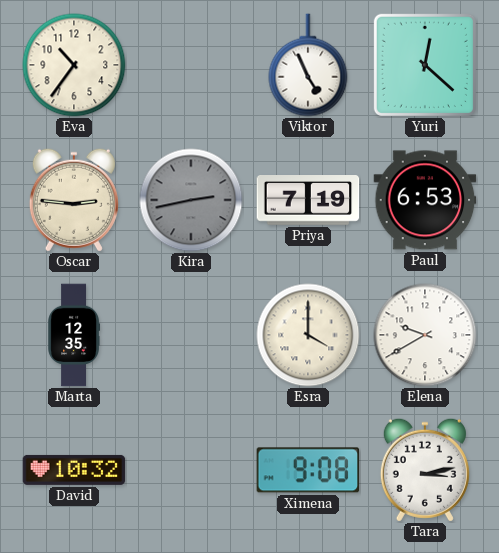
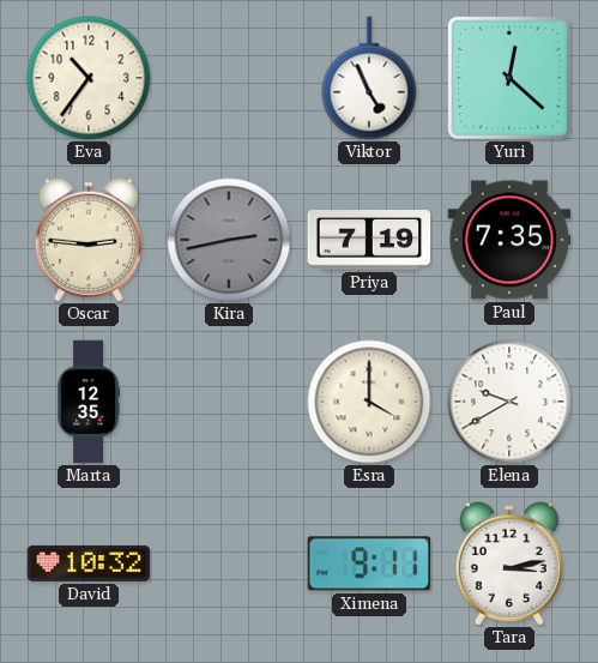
Paul: 6:53 -> 7:35
Ximena: 9:08 -> 9:11
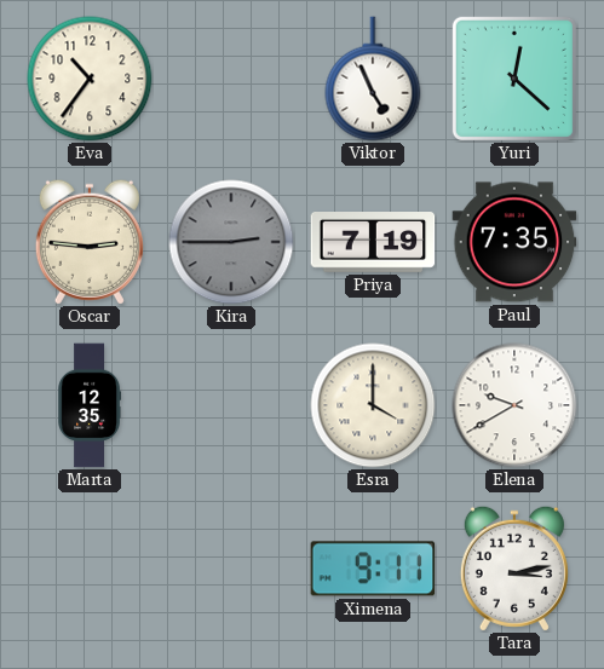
Kira: 2:43 -> 2:45
David: 10:32 -> none
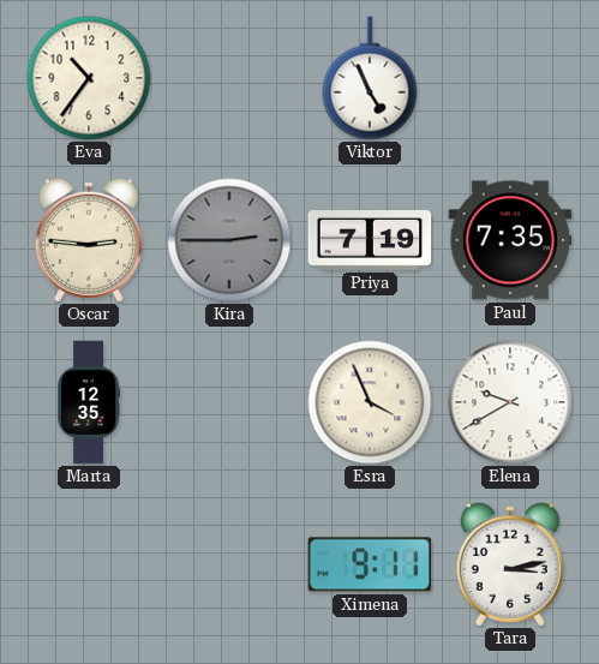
Yuri: 12:22 -> none
Esra: 4:00 -> 3:56
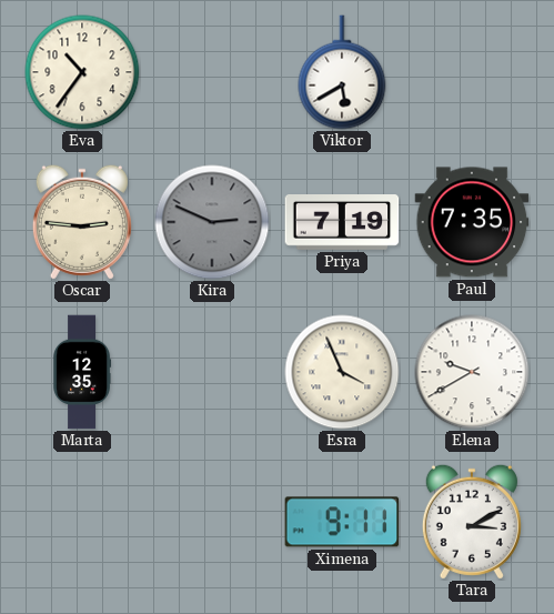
Viktor: 4:56 -> 5:40
Kira: 2:45 -> 2:49
Tara: 3:13 -> 3:10
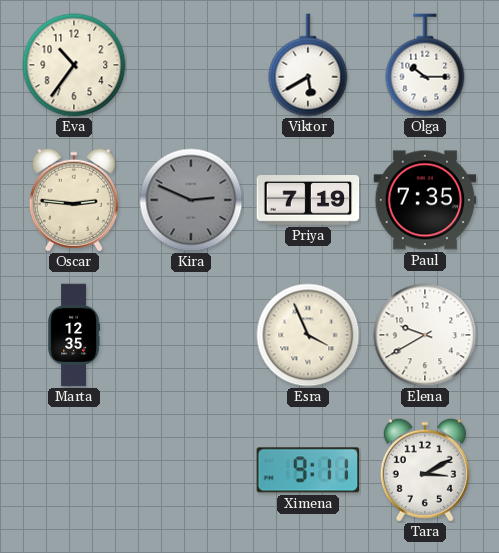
Olga: none -> 10:15
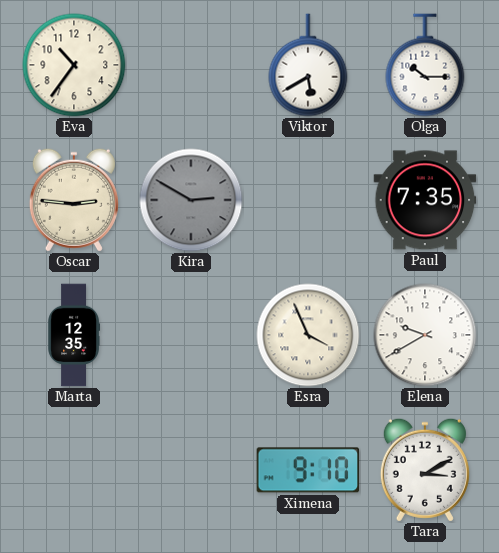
Kira: 2:49 -> 2:50
Priya: 7:19 -> none
Ximena: 9:11 -> 9:10
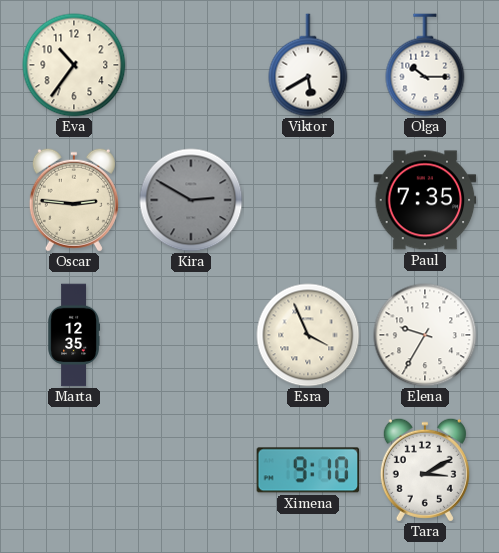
Elena: 9:40 -> 9:35
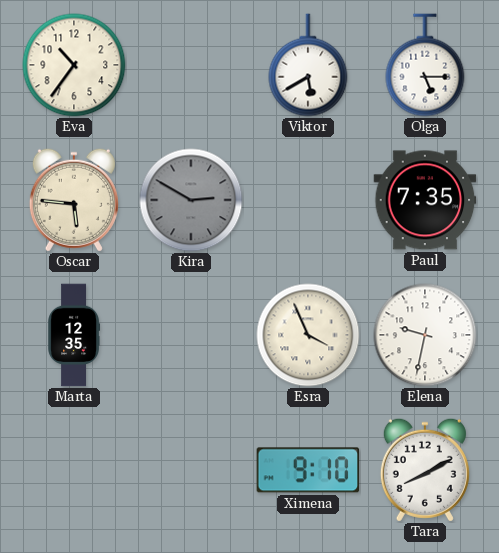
Olga: 10:15 -> 5:15
Oscar: 2:46 -> 5:46
Elena: 9:35 -> 9:32
Tara: 3:10 -> 8:10
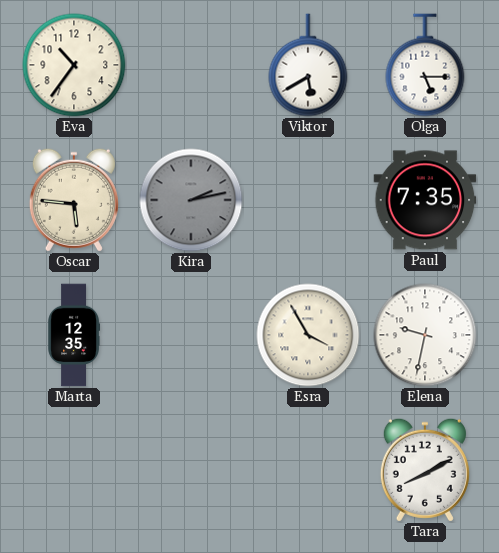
Kira: 2:50 -> 2:13
Esra: 3:56 -> 3:55
Ximena: 9:10 -> none
